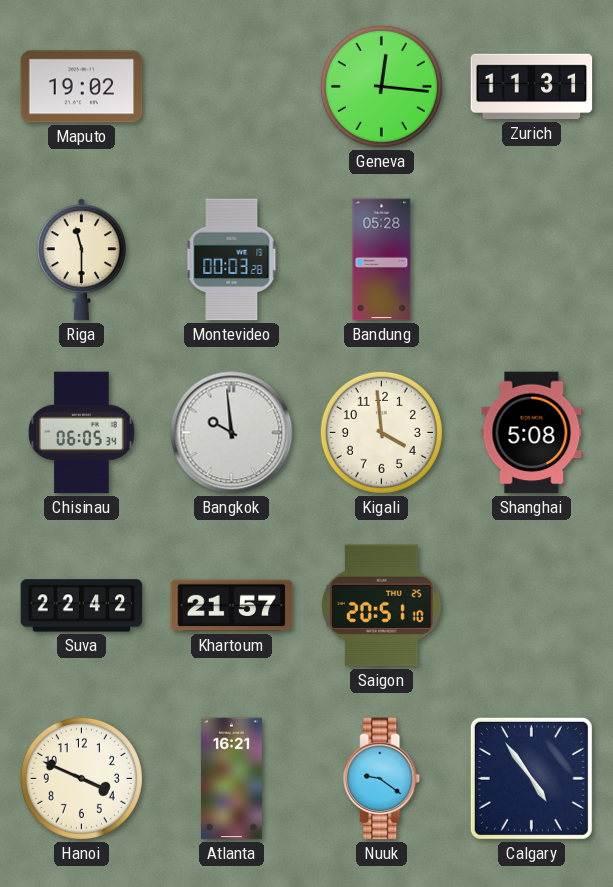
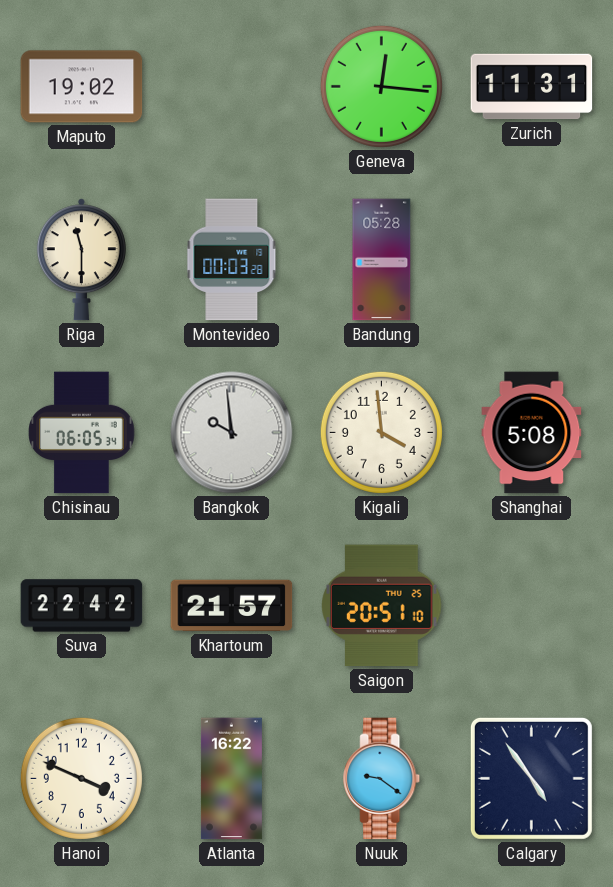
Atlanta: 16:21 -> 16:22
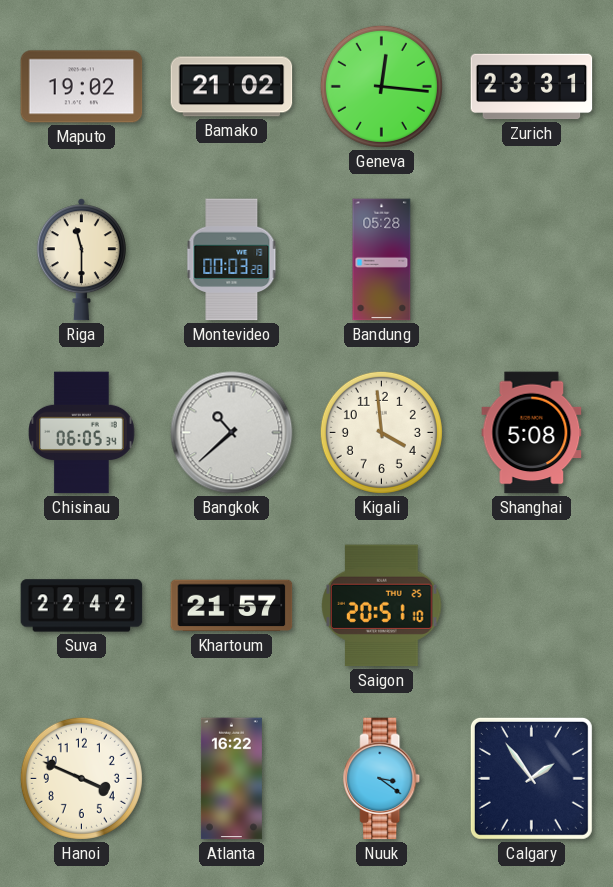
Bamako: none -> 21:02
Zurich: 11:31 -> 23:31
Bangkok: 9:59 -> 10:38
Nuuk: 9:21 -> 3:21
Calgary: 4:54 -> 1:54
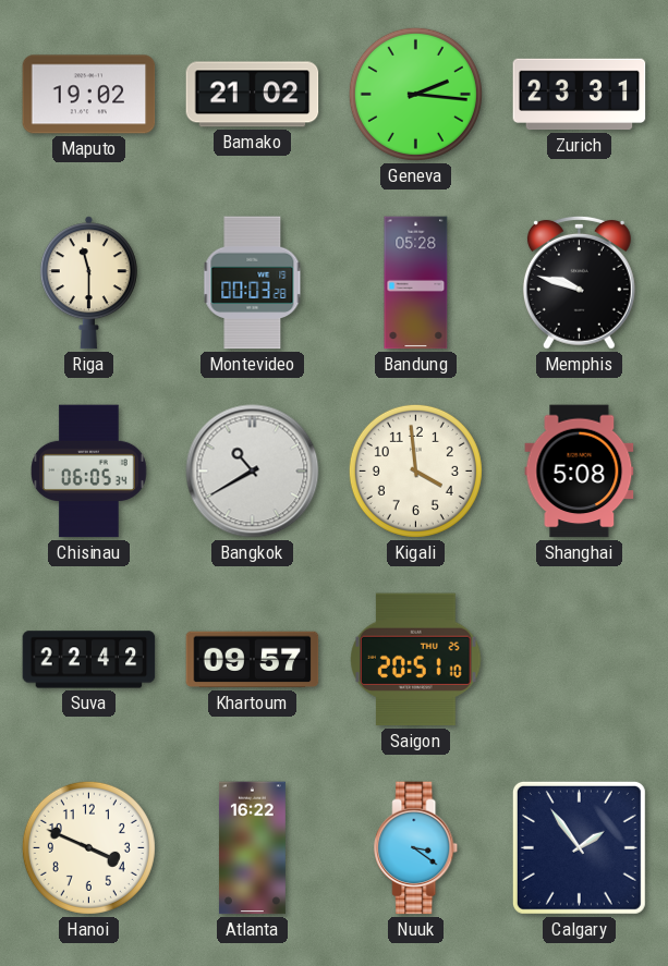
Geneva: 12:16 -> 2:16
Memphis: none -> 9:48
Bangkok: 10:38 -> 10:40
Khartoum: 21:57 -> 09:57
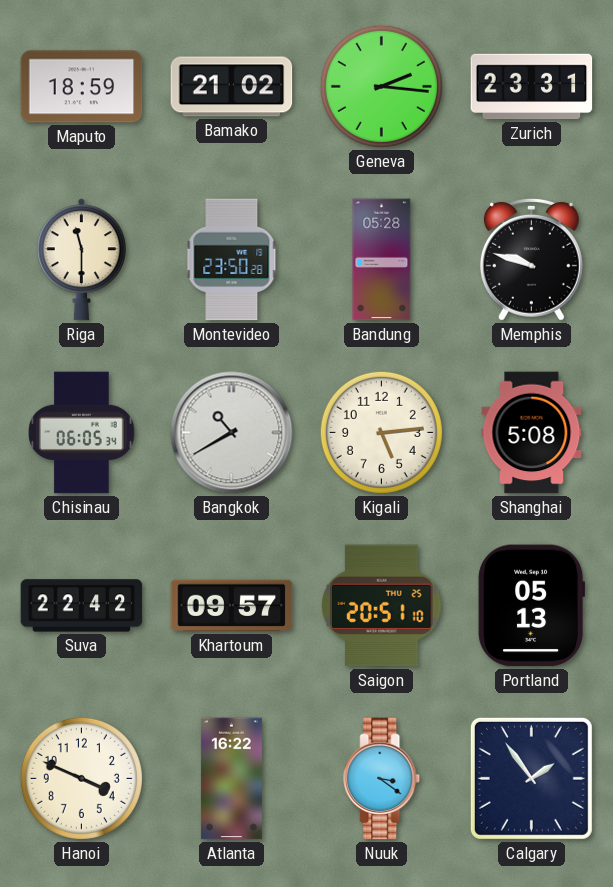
Maputo: 19:02 -> 18:59
Montevideo: 00:03 -> 23:50
Kigali: 3:59 -> 5:14
Portland: none -> 05:13
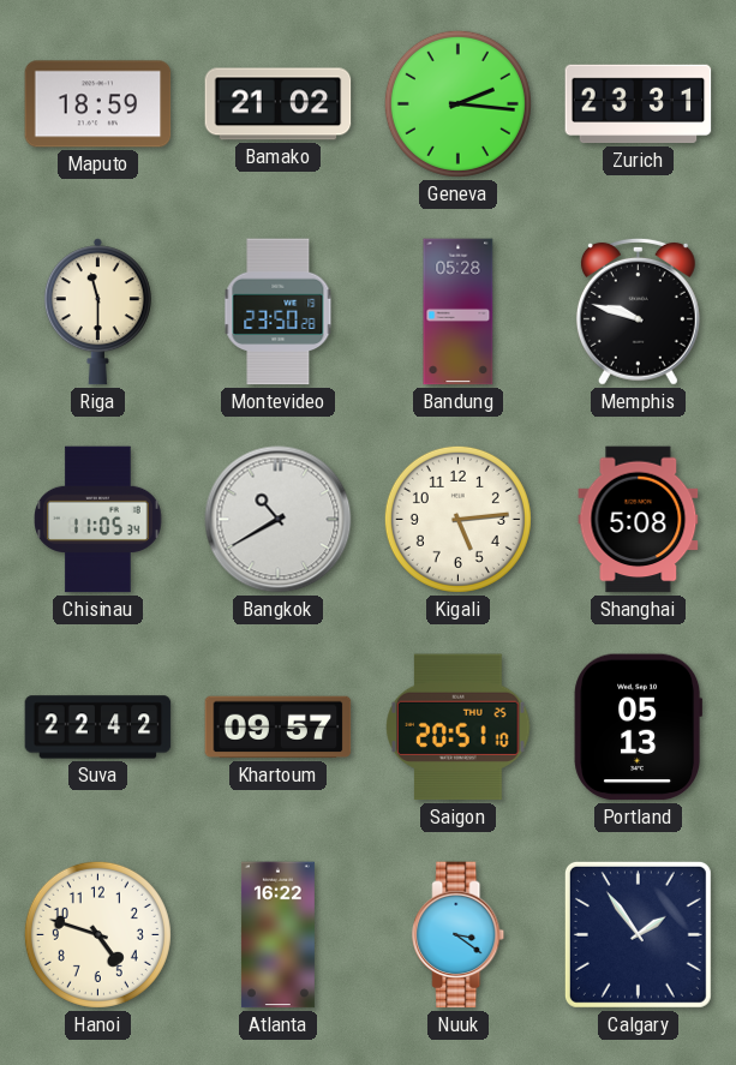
Chisinau: 06:05 -> 11:05
Hanoi: 3:49 -> 4:48
